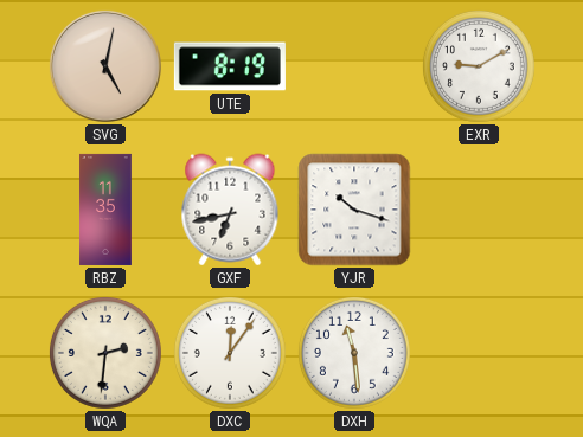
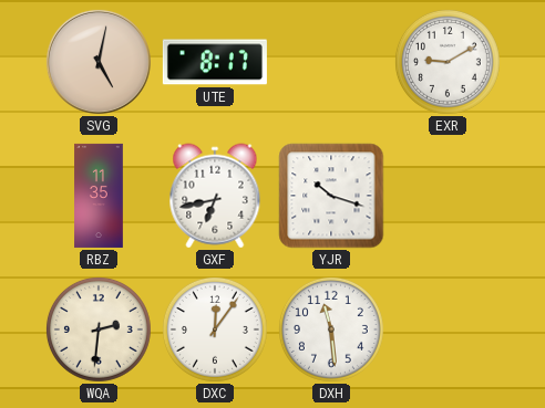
UTE: 8:19 -> 8:17
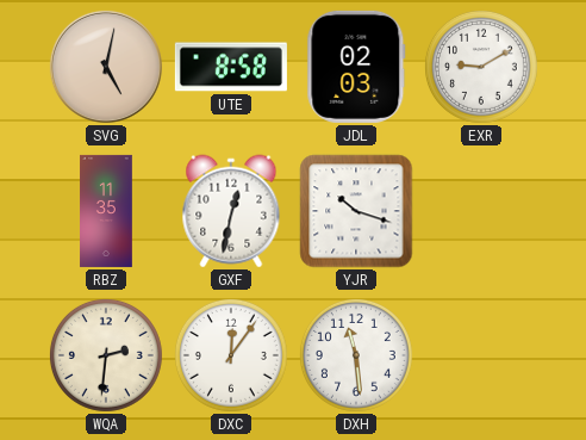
UTE: 8:17 -> 8:58
JDL: none -> 02:03
GXF: 6:43 -> 12:32
